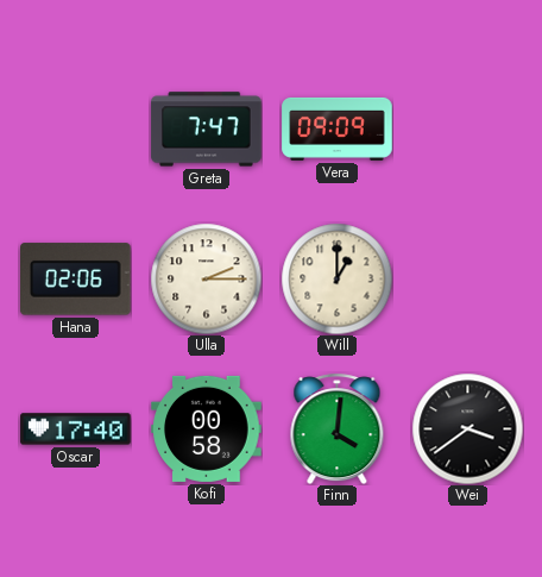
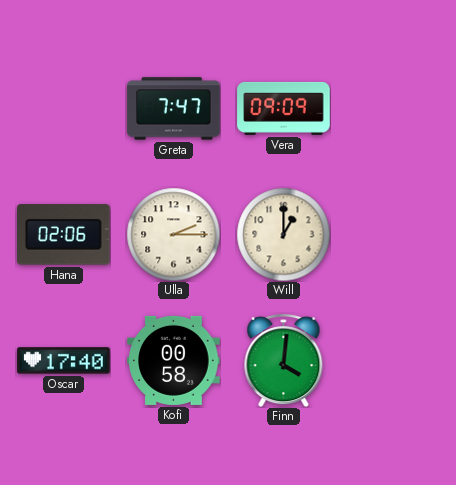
Wei: 3:39 -> none
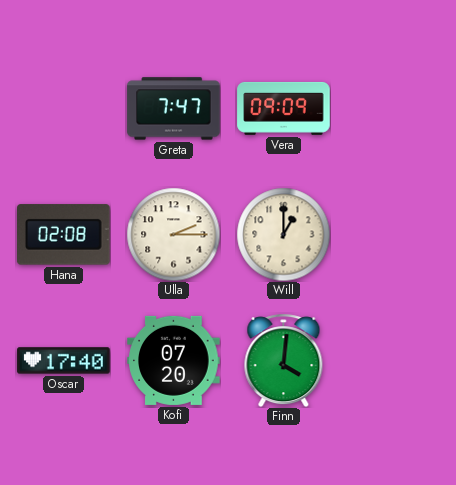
Hana: 02:06 -> 02:08
Kofi: 00:58 -> 07:20
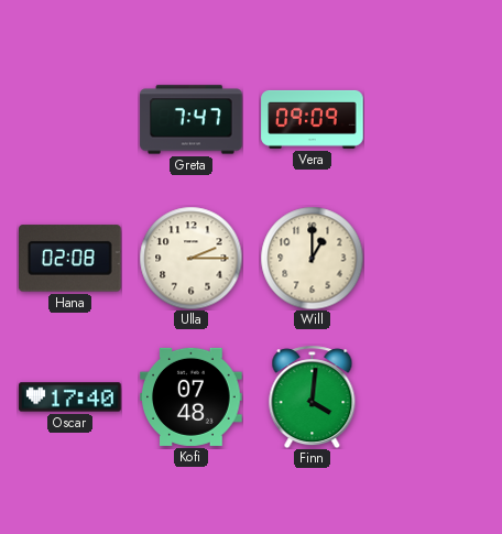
Kofi: 07:20 -> 07:48
